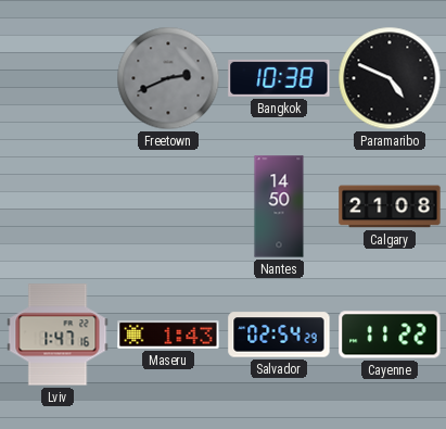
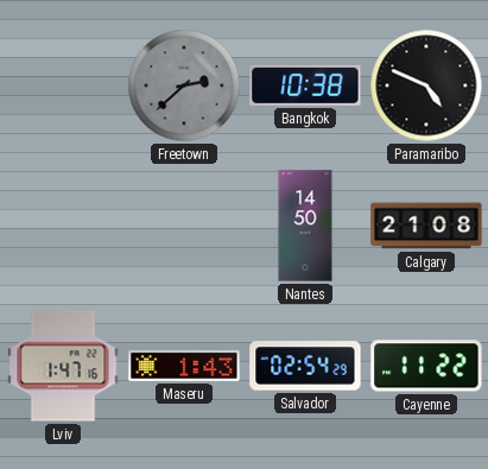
Freetown: 2:41 -> 2:38
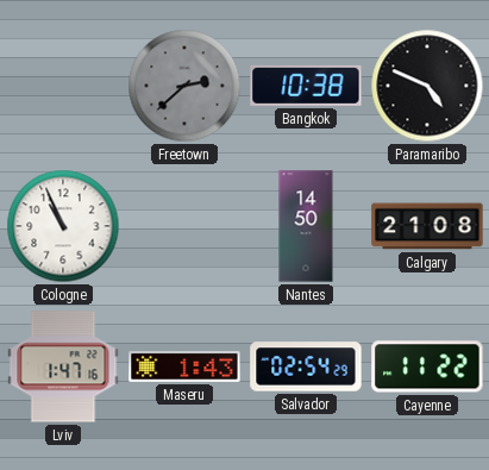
Cologne: none -> 10:56
